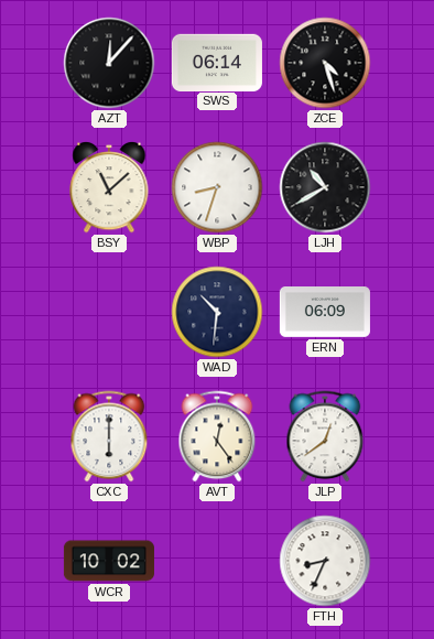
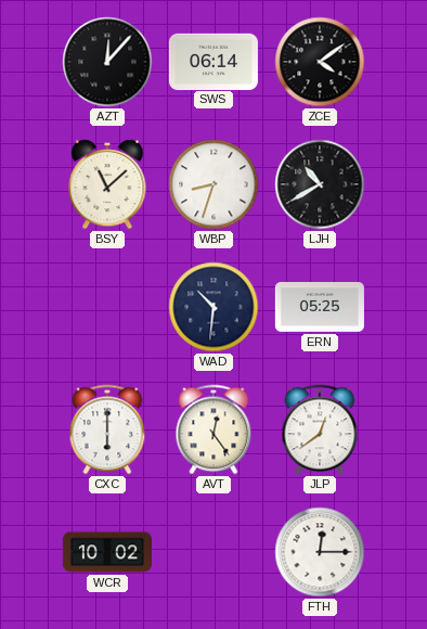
ZCE: 4:27 -> 4:09
ERN: 06:09 -> 05:25
FTH: 8:34 -> 12:15
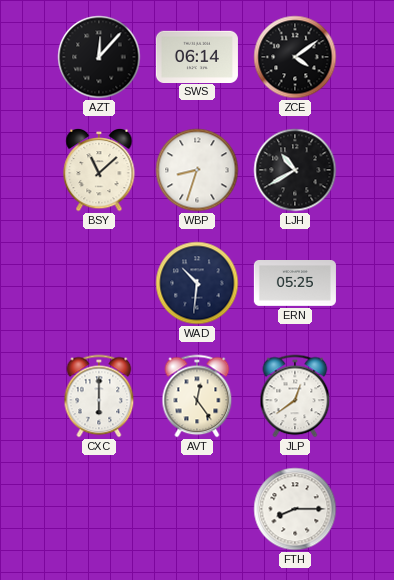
WCR: 10:02 -> none
FTH: 12:15 -> 8:15
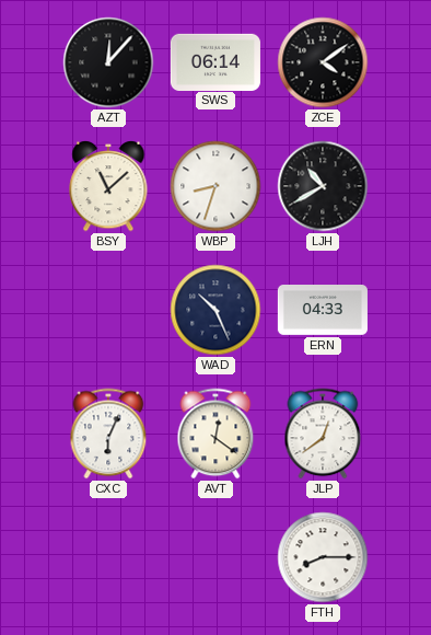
WAD: 10:31 -> 10:26
ERN: 05:25 -> 04:33
CXC: 6:00 -> 6:04
AVT: 12:24 -> 12:21
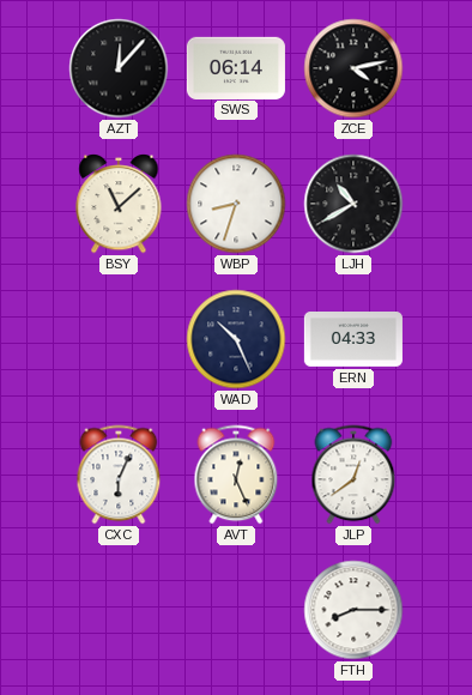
ZCE: 4:09 -> 4:13
AVT: 12:21 -> 12:26
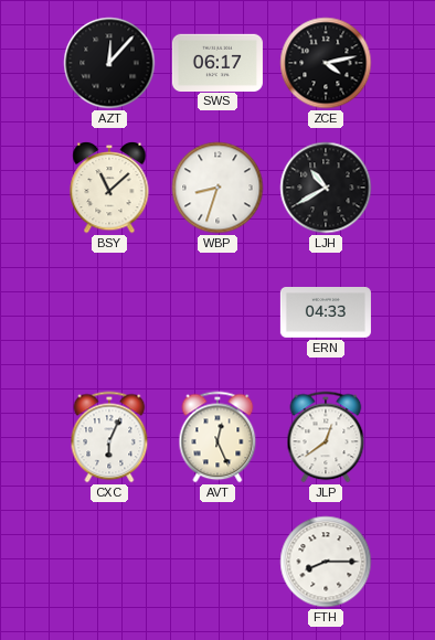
SWS: 06:14 -> 06:17
WAD: 10:26 -> none
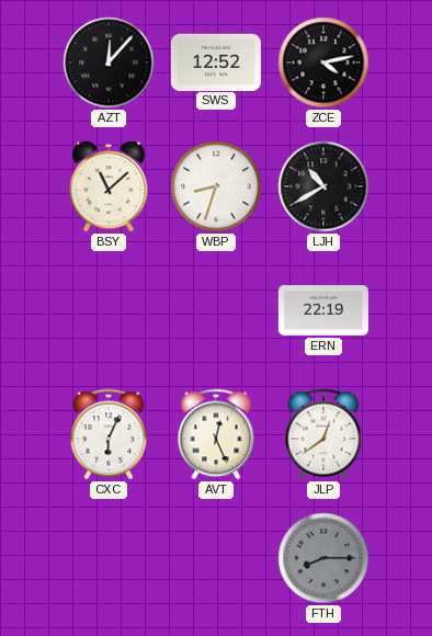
SWS: 06:17 -> 12:52
ERN: 04:33 -> 22:19
FTH dial: white -> grey
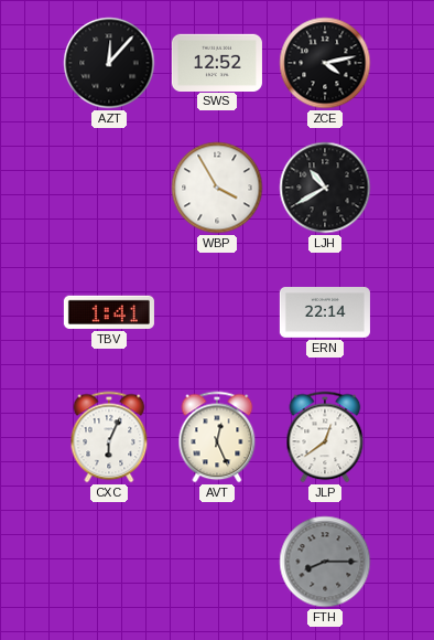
BSY: 11:08 -> none
WBP: 8:33 -> 3:55
TBV: none -> 1:41
ERN: 22:19 -> 22:14
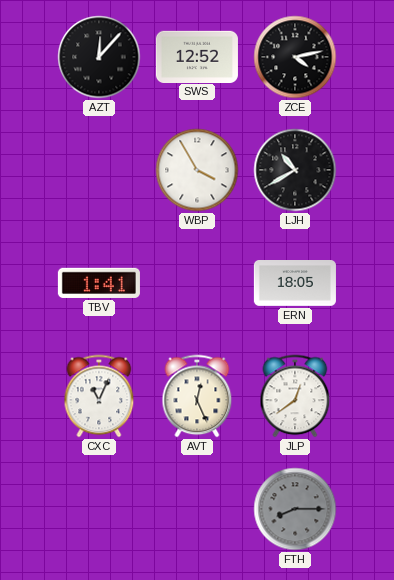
ERN: 22:14 -> 18:05
CXC: 6:04 -> 11:04
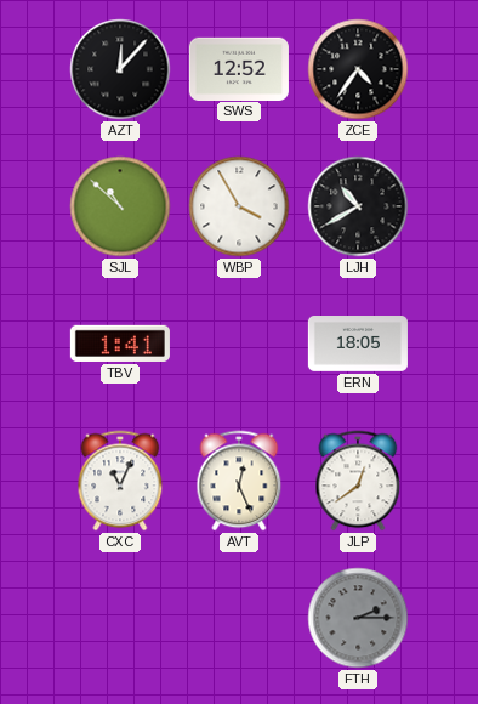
ZCE: 4:13 -> 4:36
SJL: none -> 10:52
FTH: 8:15 -> 2:15
